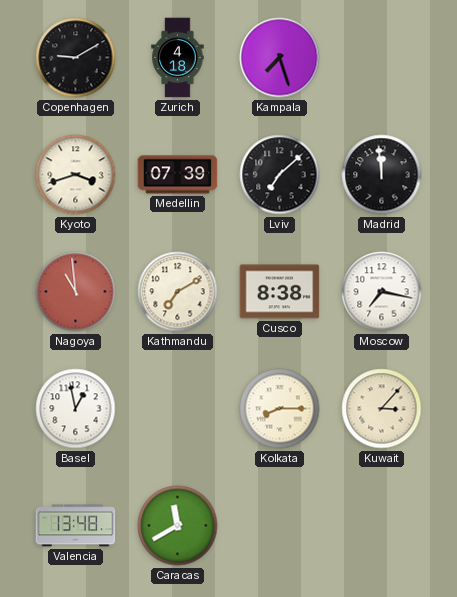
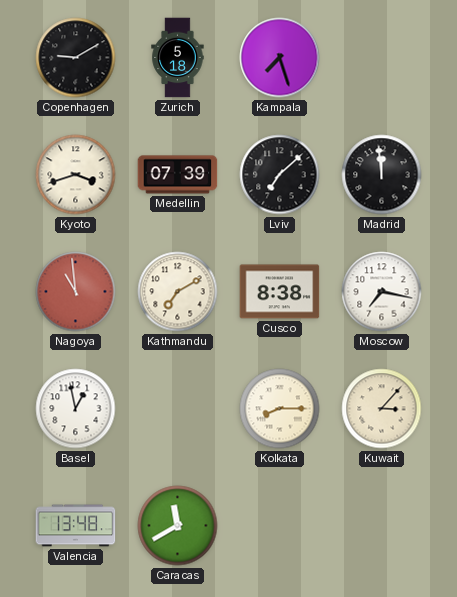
Zurich: 4:18 -> 5:18
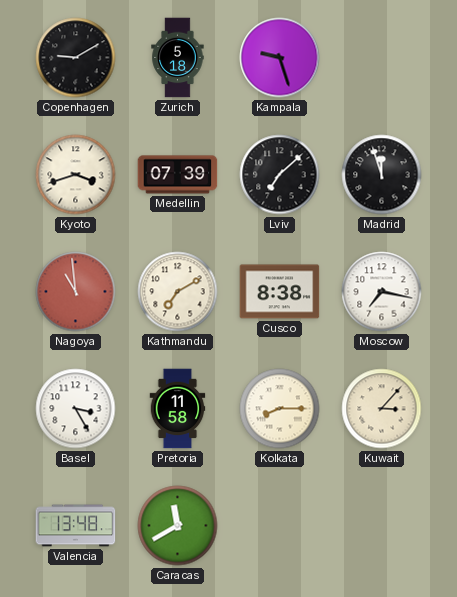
Kampala: 7:27 -> 9:27
Madrid: 11:59 -> 11:57
Basel: 12:58 -> 3:25
Pretoria: none -> 11:58
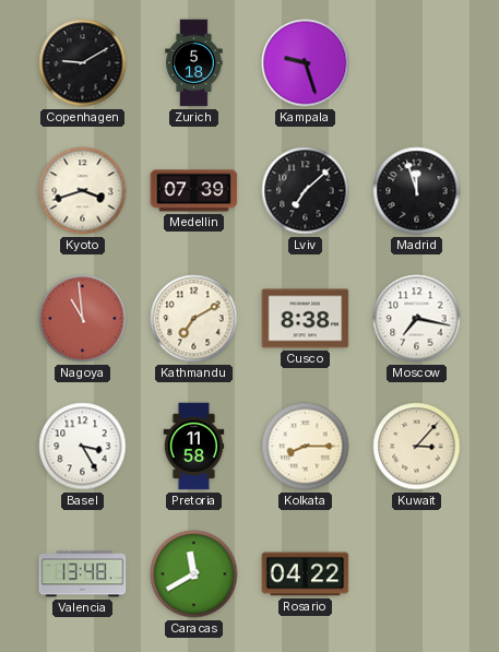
Rosario: none -> 04:22
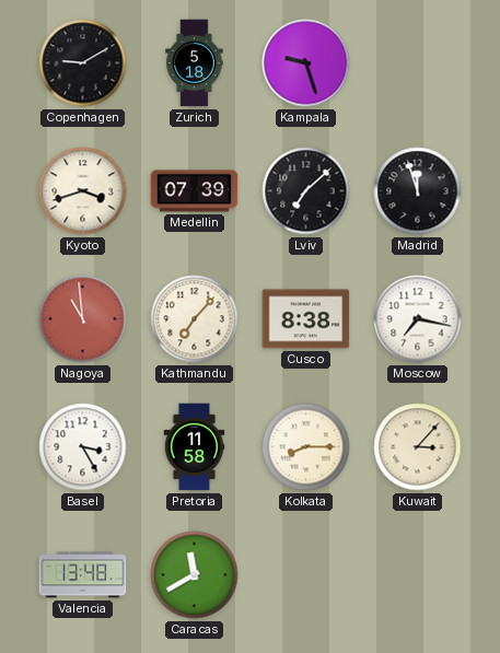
Kathmandu: 7:10 -> 7:07
Rosario: 04:22 -> none
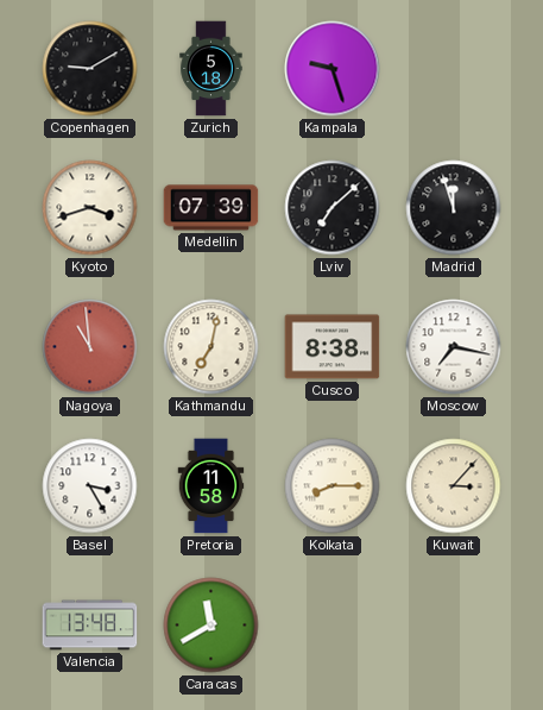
Kathmandu: 7:07 -> 7:02
